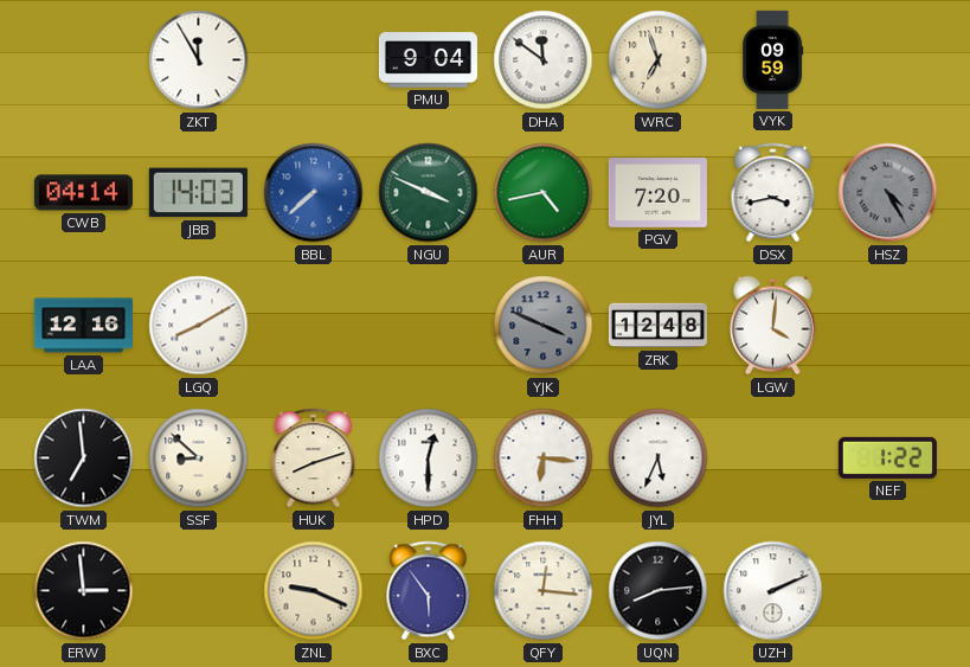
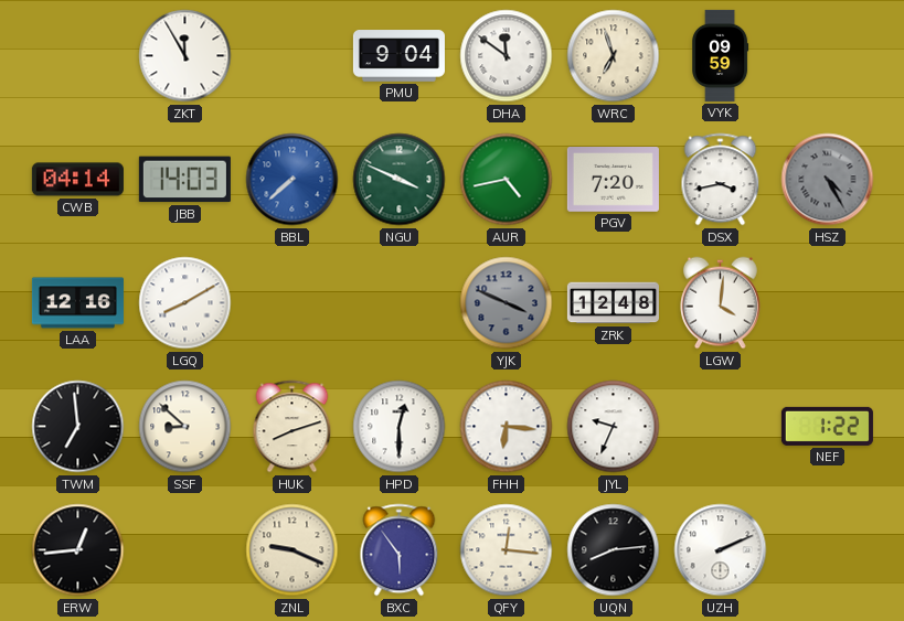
JYL: 5:34 -> 9:34
ERW: 2:59 -> 12:44
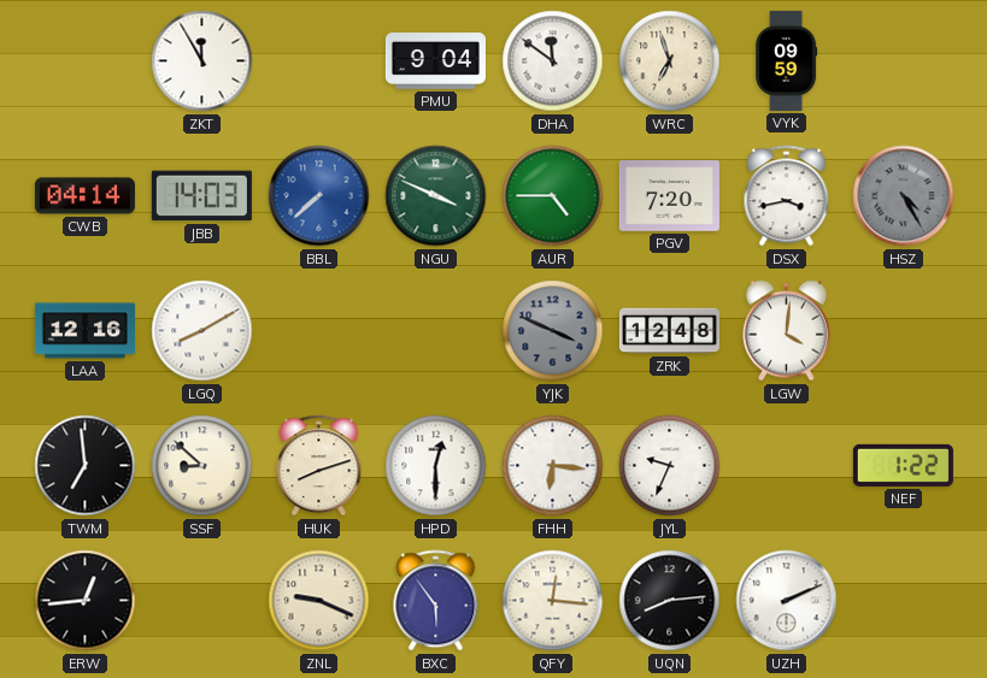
AUR: 4:43 -> 4:45
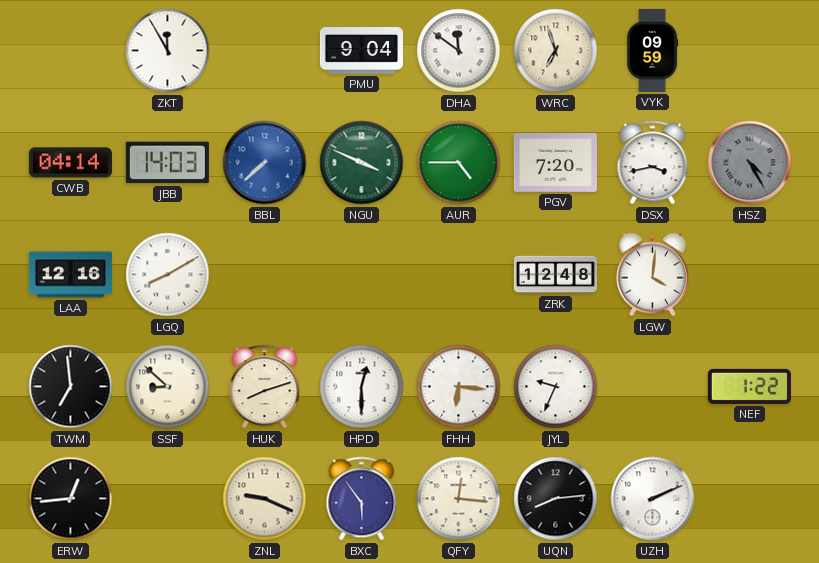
YJK: 3:49 -> none
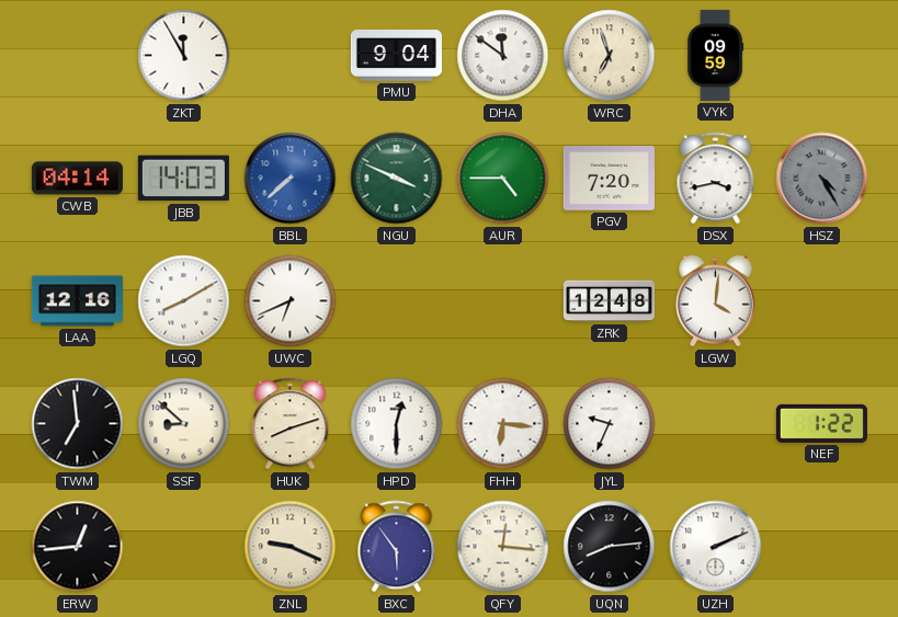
UWC: none -> 6:41
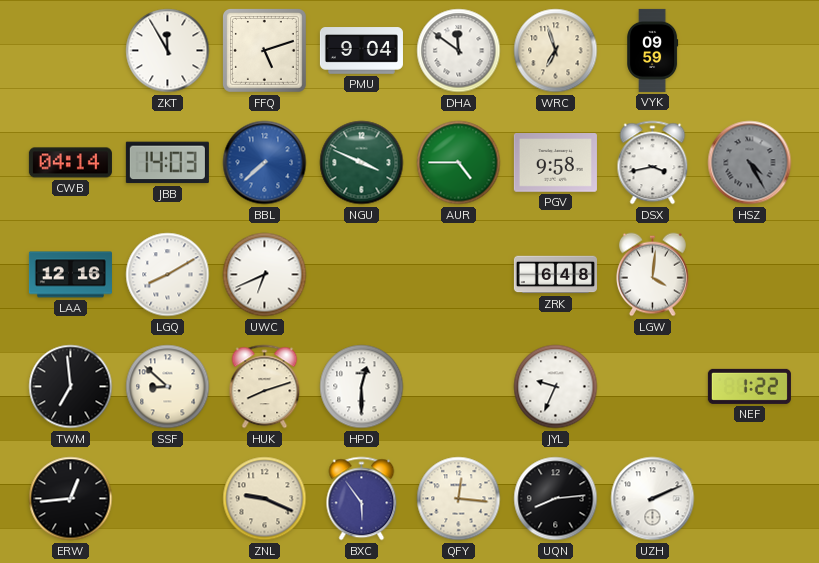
FFQ: none -> 5:12
PGV: 7:20 -> 9:58
ZRK: 12:48 -> 6:48
FHH: 6:16 -> none
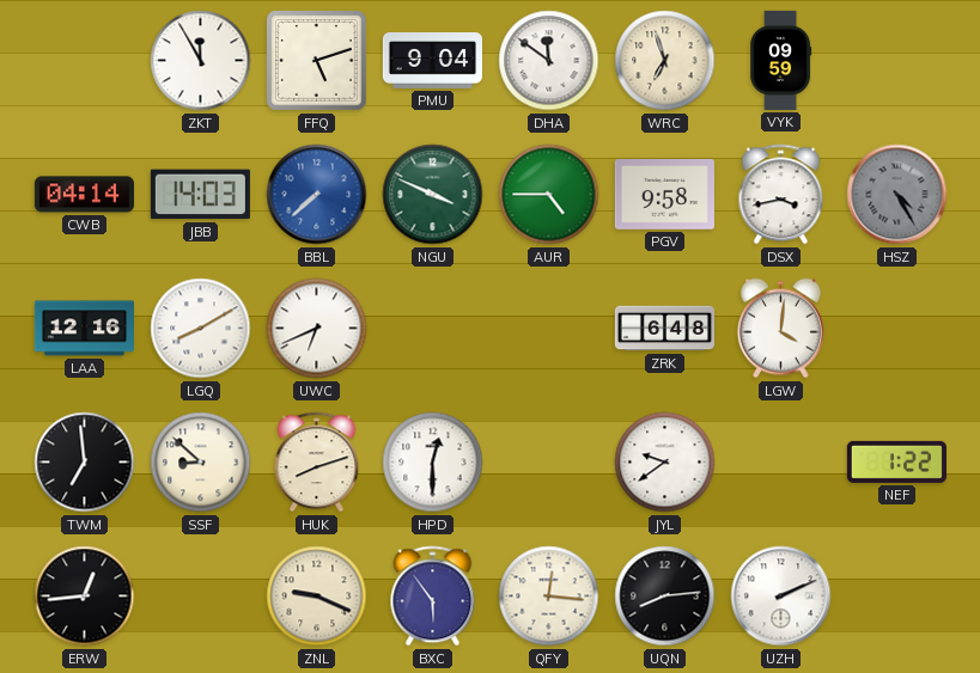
JYL: 9:34 -> 9:39
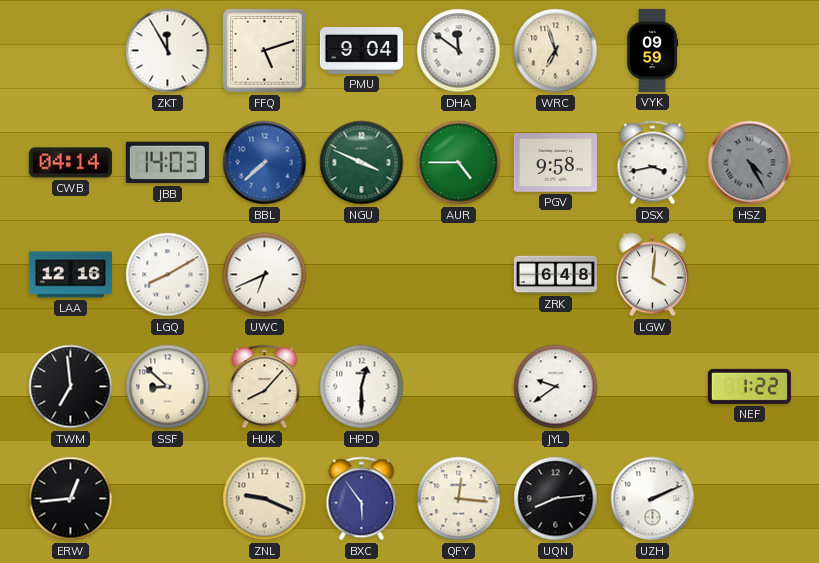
HUK: 8:12 -> 8:07
